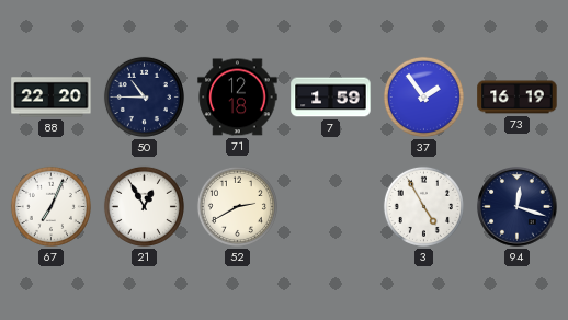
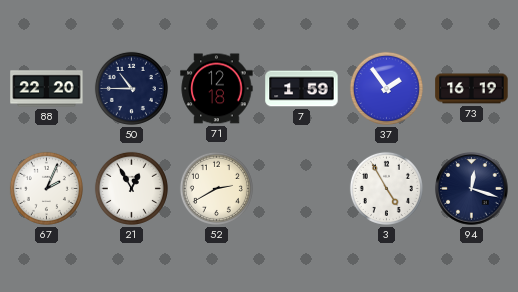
67: 7:04 -> 2:04
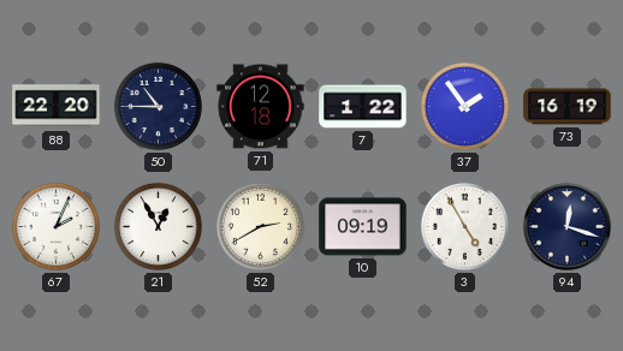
7: 1:59 -> 1:22
10: none -> 09:19
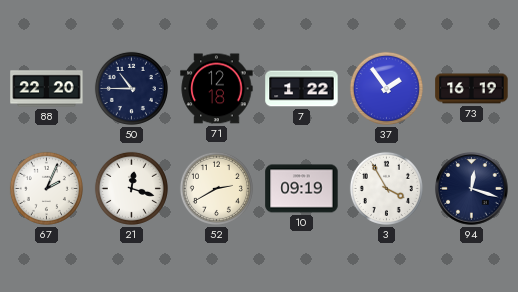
21: 12:55 -> 12:18
3: 4:55 -> 3:55
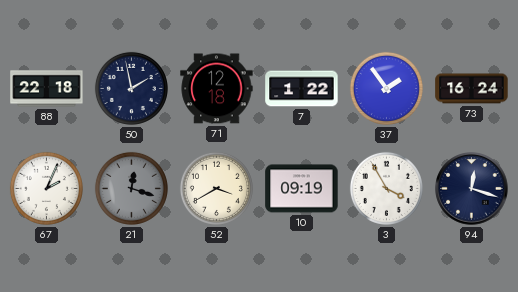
88: 22:20 -> 22:18
50: 10:45 -> 1:58
73: 16:19 -> 16:24
21 dial: white -> grey
52: 2:40 -> 3:40
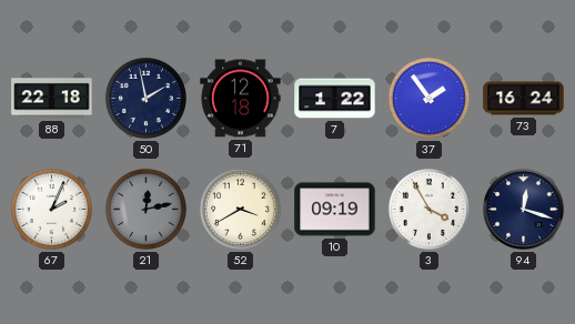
21: 12:18 -> 12:13
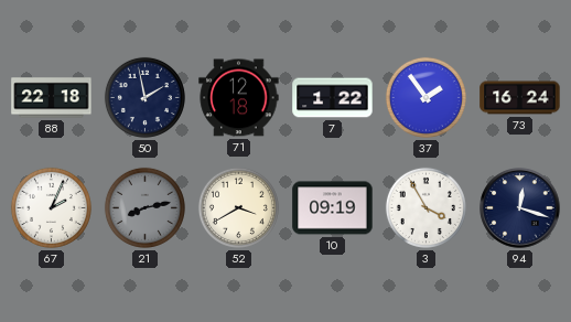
21: 12:13 -> 8:13
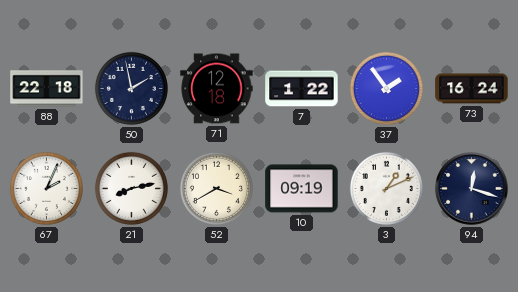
21 dial: grey -> white
3: 3:55 -> 1:11
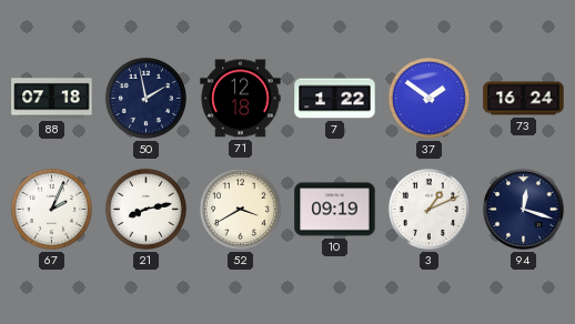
88: 22:18 -> 07:18
37: 1:54 -> 1:51
